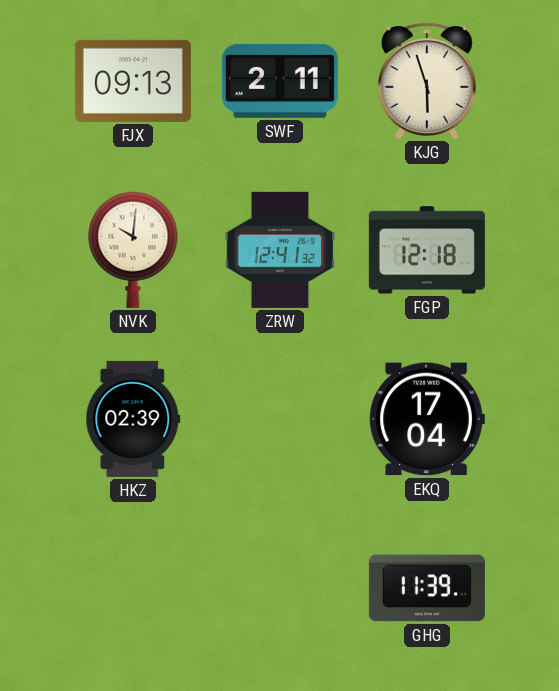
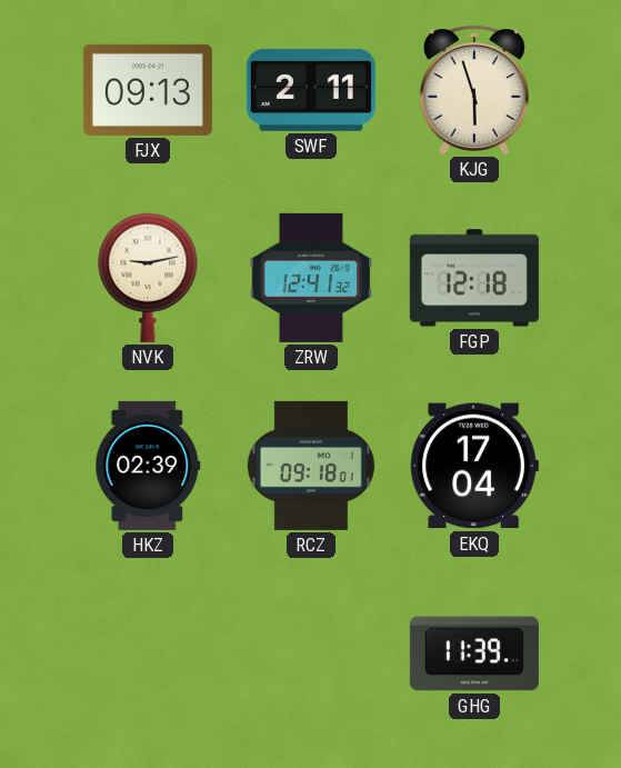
NVK: 10:01 -> 9:13
RCZ: none -> 09:18
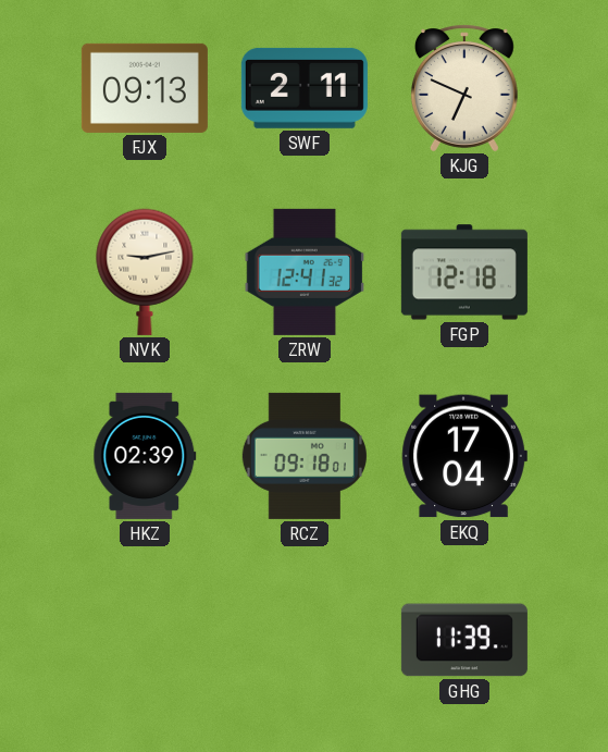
KJG: 5:57 -> 6:49
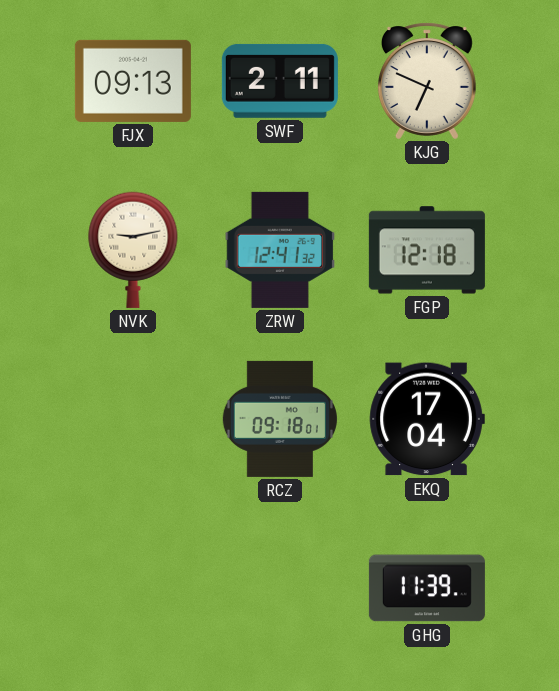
HKZ: 02:39 -> none
